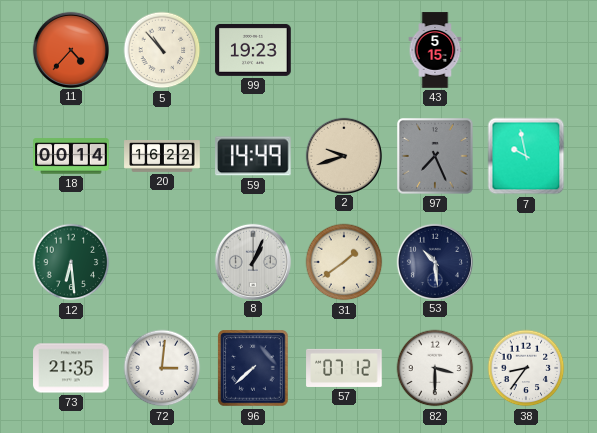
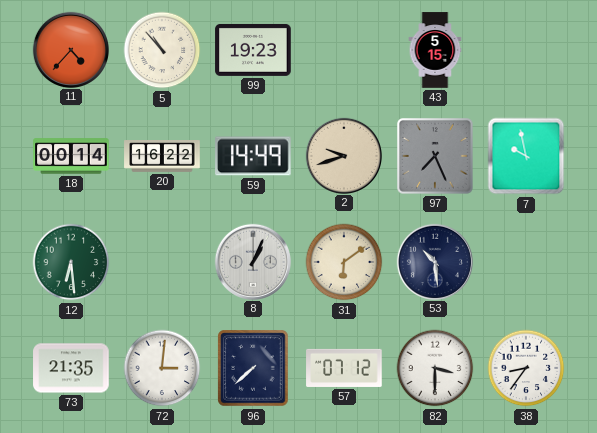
31: 1:39 -> 6:09
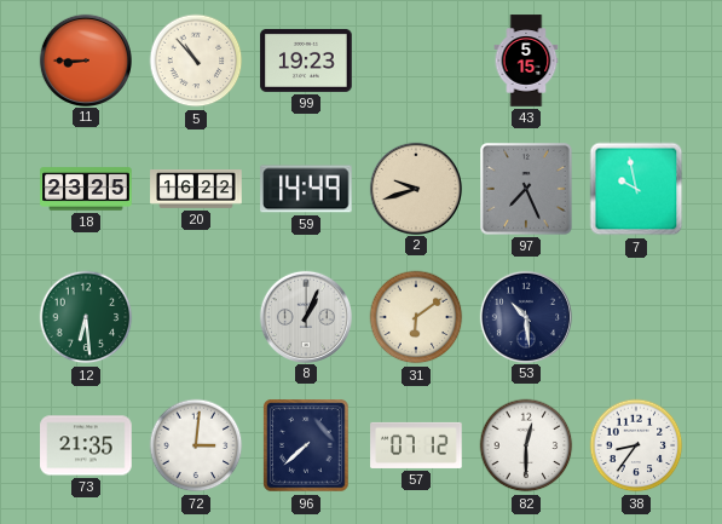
11: 4:37 -> 8:45
18: 00:14 -> 23:25
82: 3:30 -> 12:30
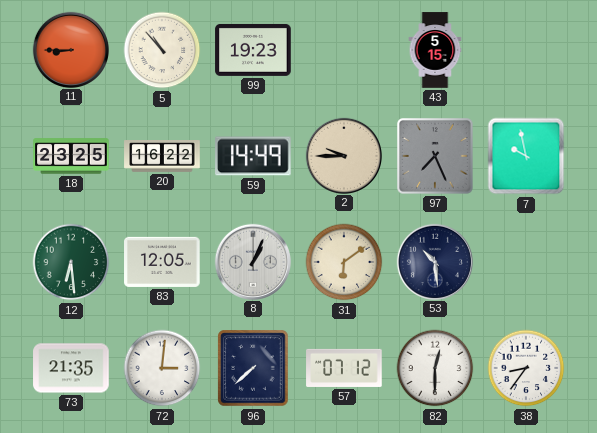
2: 9:42 -> 9:45
83: none -> 12:05
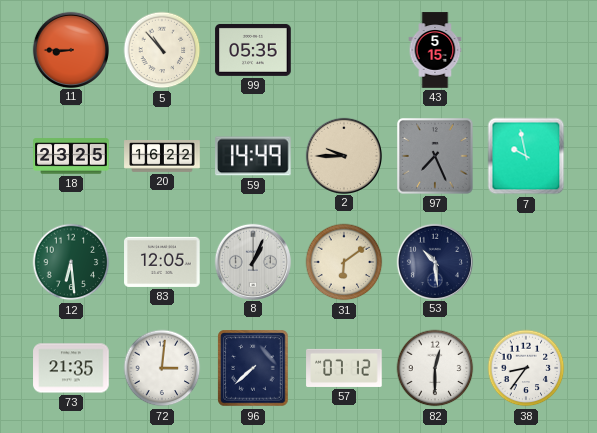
99: 19:23 -> 05:35
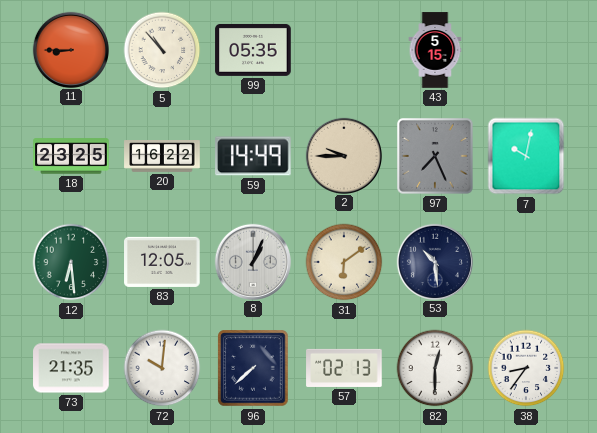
7: 9:58 -> 10:02
72: 3:01 -> 10:01
57: 07:12 -> 02:13
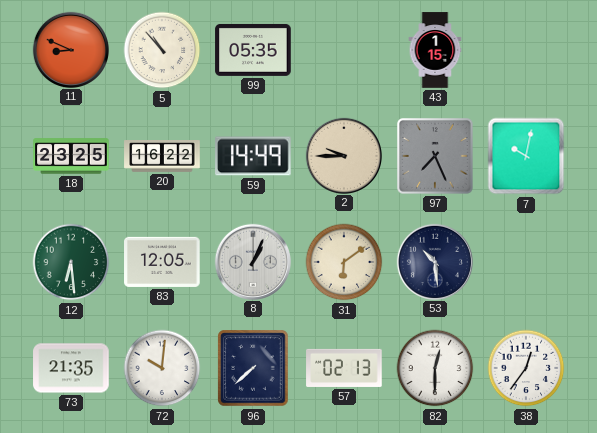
11: 8:45 -> 8:49
43: 5:15 -> 1:15
38: 8:36 -> 12:36
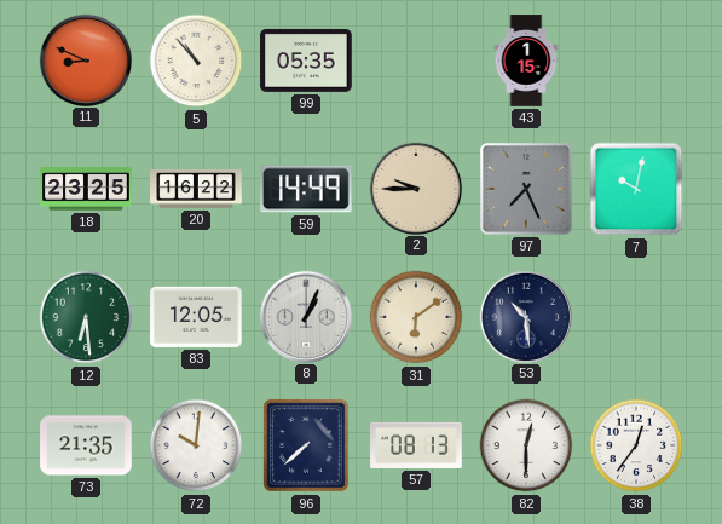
57: 02:13 -> 08:13
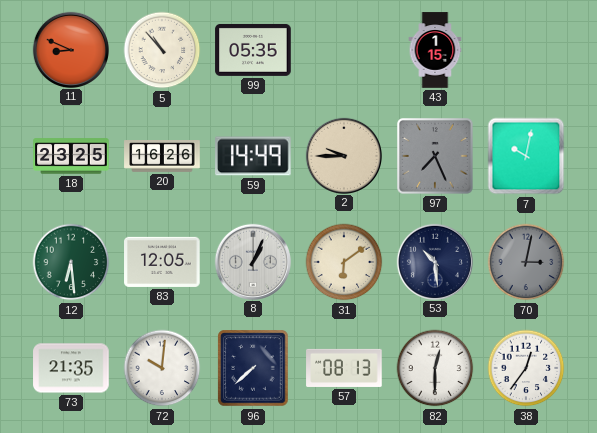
20: 16:22 -> 16:26
70: none -> 3:02
